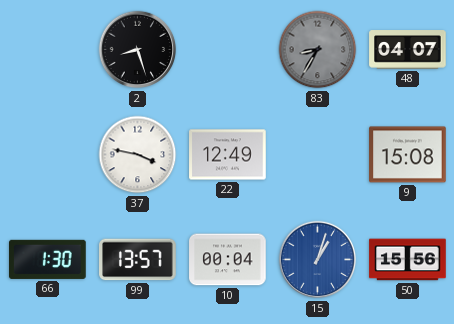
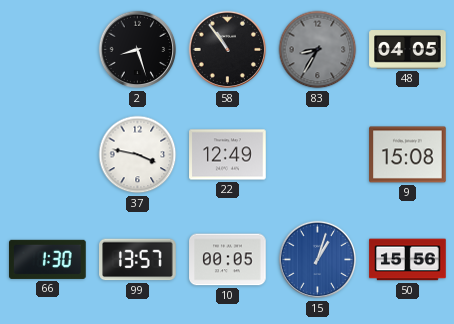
58: none -> 10:54
48: 04:07 -> 04:05
10: 00:04 -> 00:05
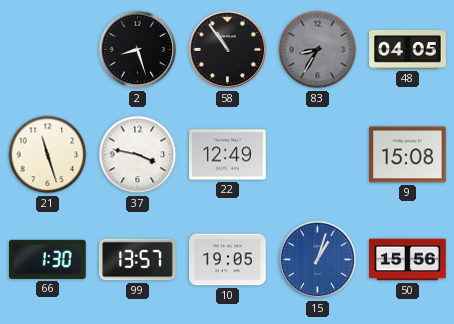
21: none -> 11:27
10: 00:05 -> 19:05
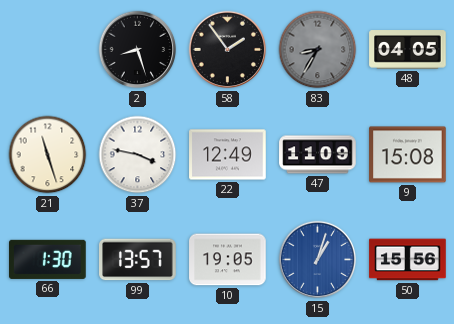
58: 10:54 -> 1:54
47: none -> 11:09
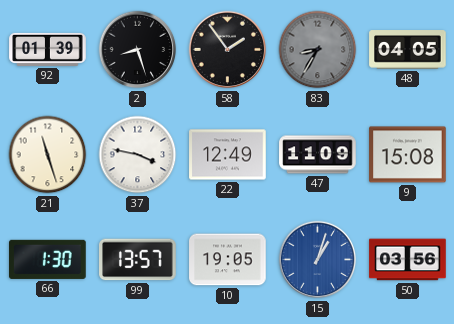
92: none -> 01:39
50: 15:56 -> 03:56
